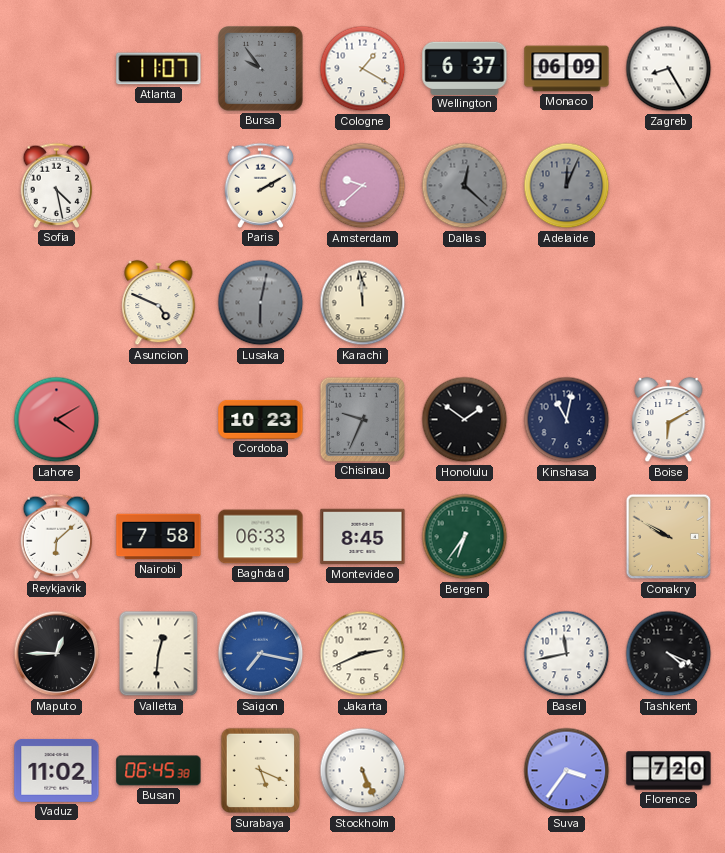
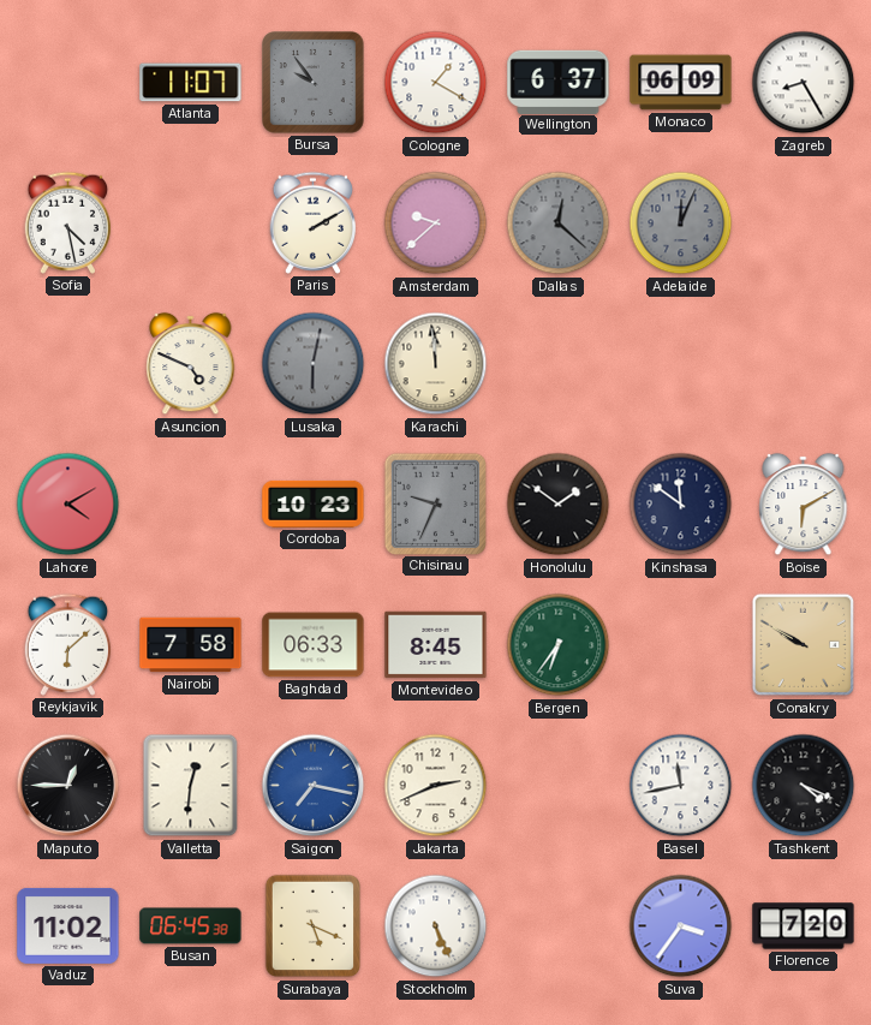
Kinshasa: 11:02 -> 11:51
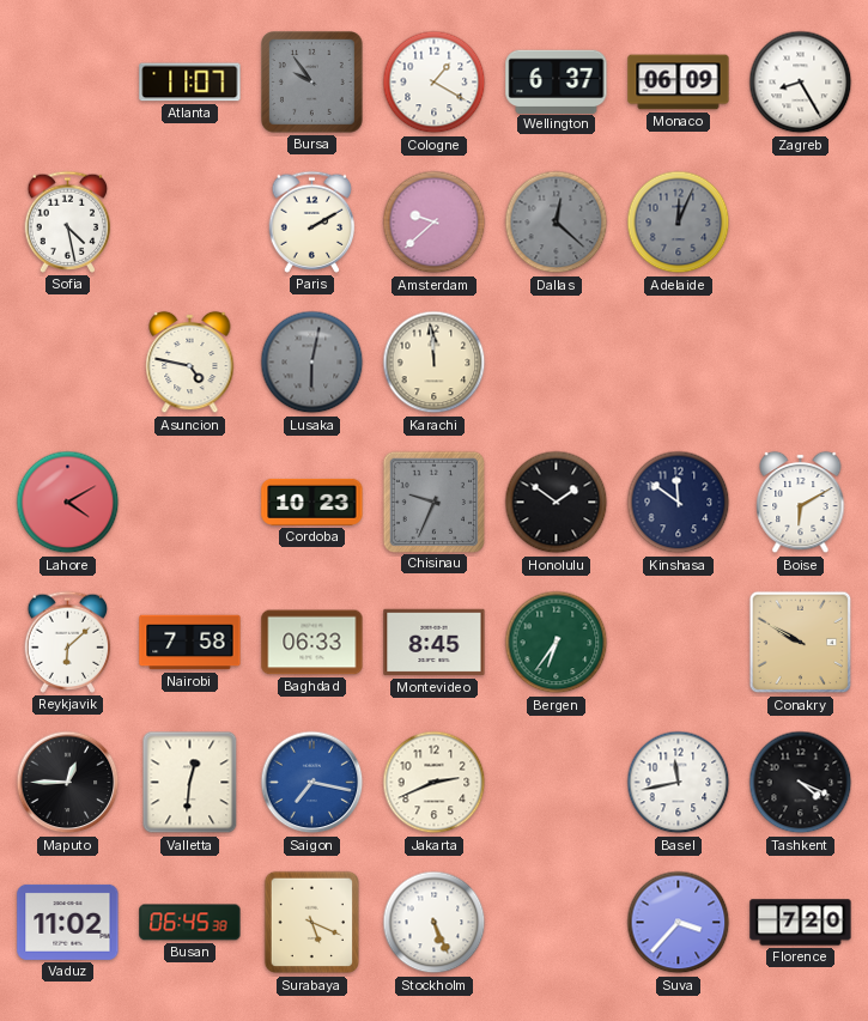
Asuncion: 4:49 -> 4:47
Suva: 3:36 -> 3:37
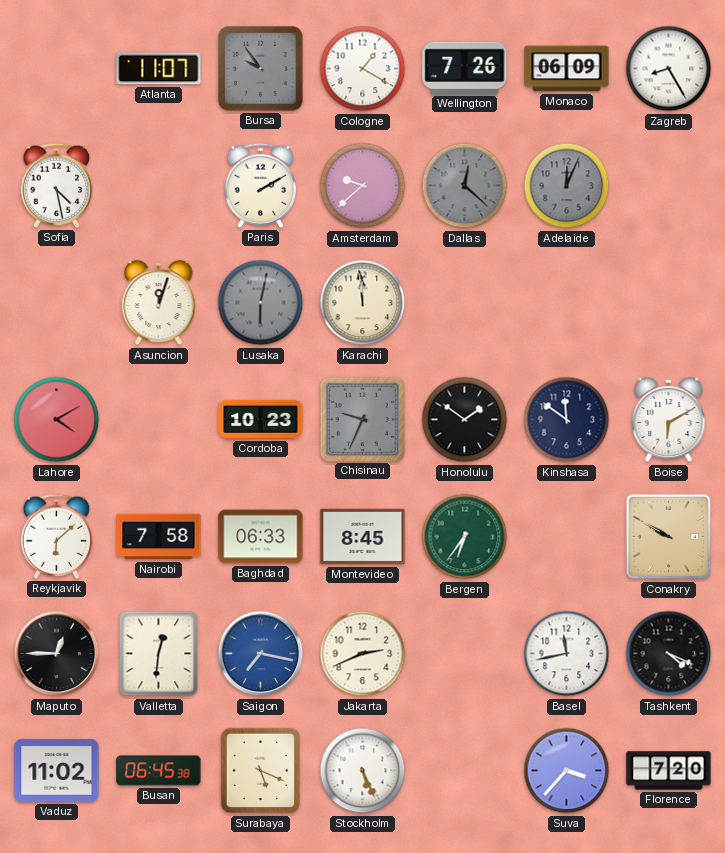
Wellington: 6:37 -> 7:26
Asuncion: 4:47 -> 12:03
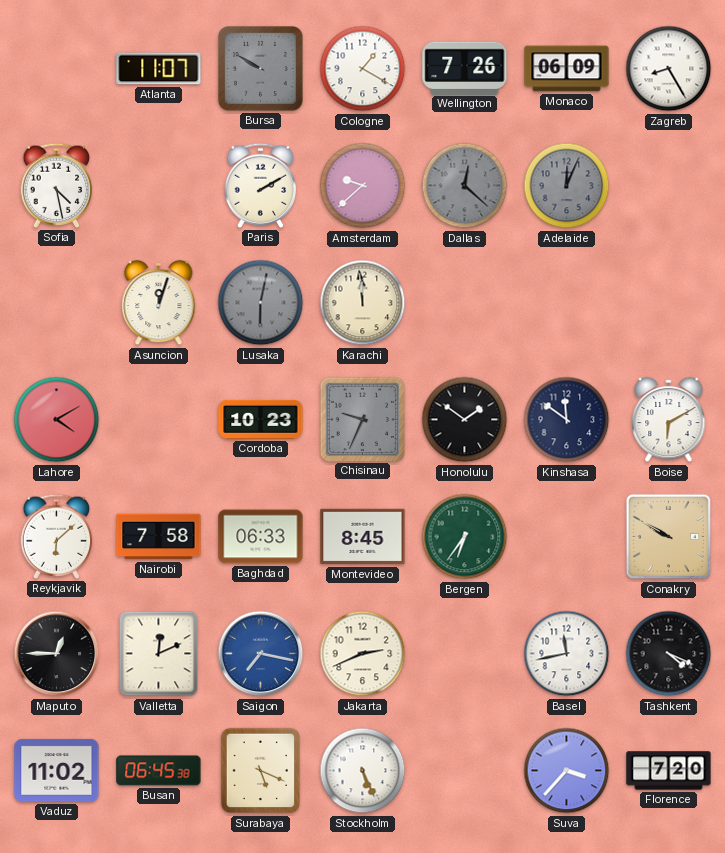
Bursa: 9:54 -> 9:50
Valletta: 12:31 -> 12:11
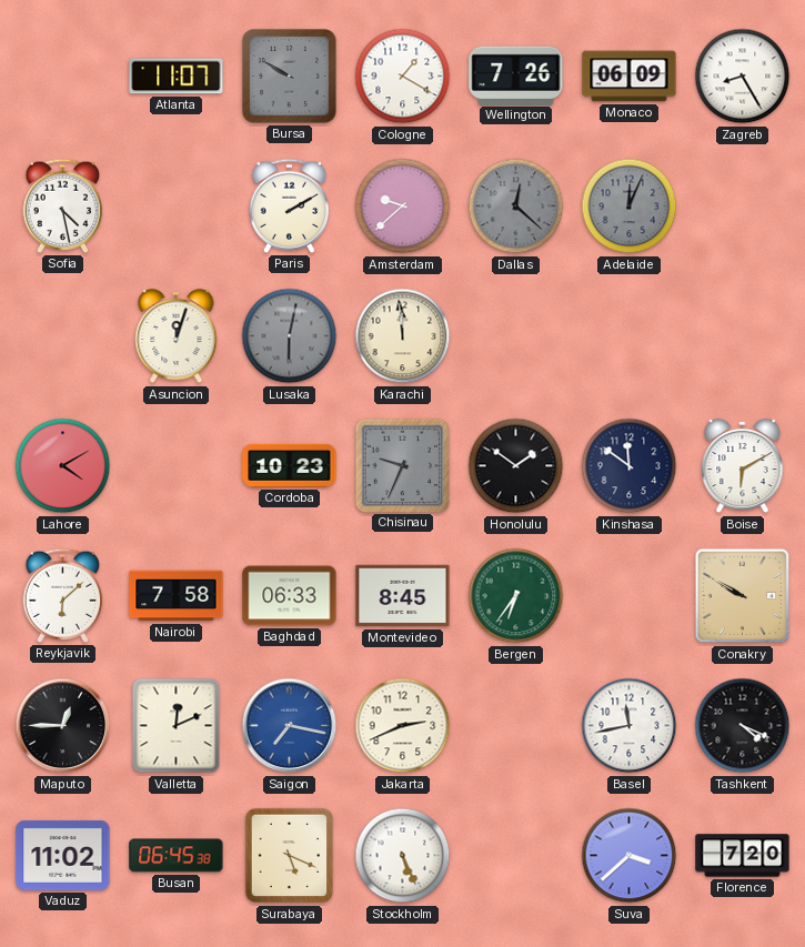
Suva: 3:37 -> 3:38
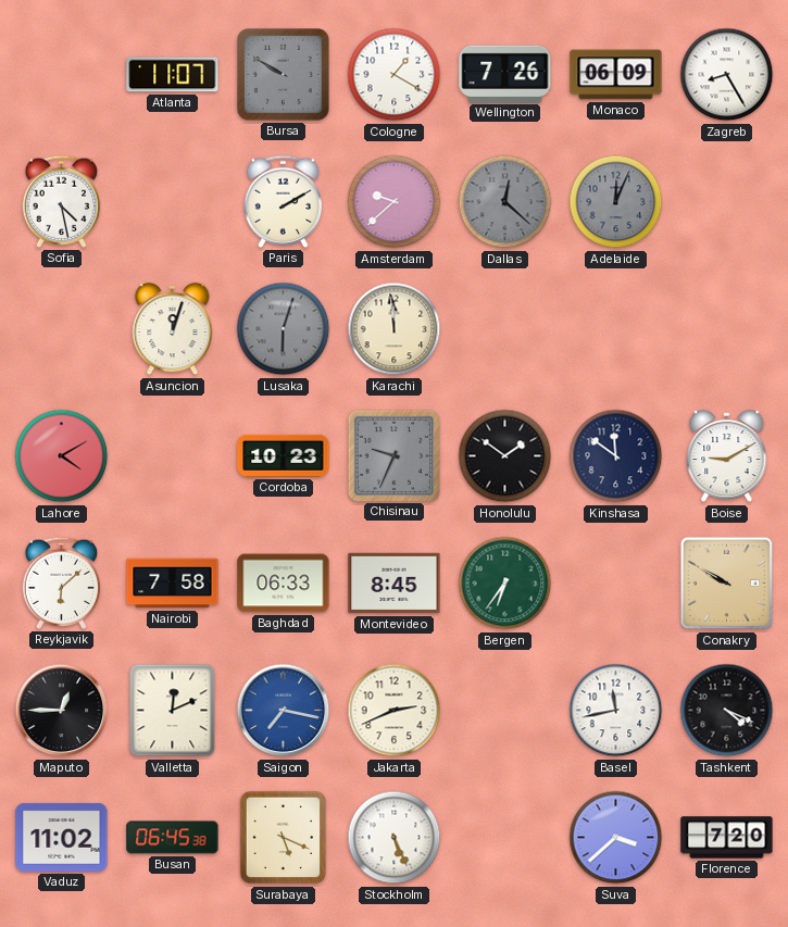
Lusaka: 6:02 -> 6:03
Boise: 6:10 -> 9:10
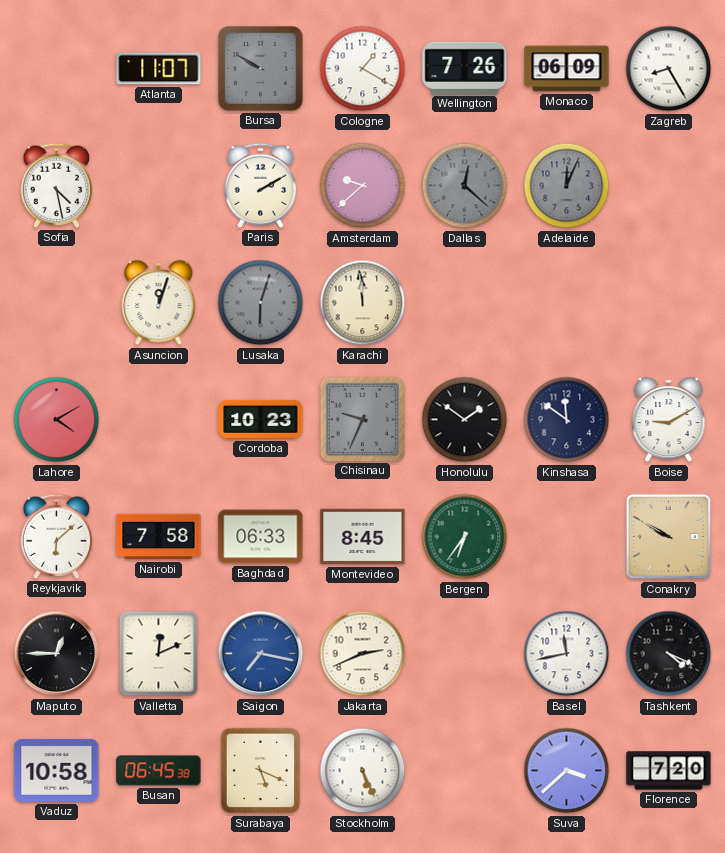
Vaduz: 11:02 -> 10:58
